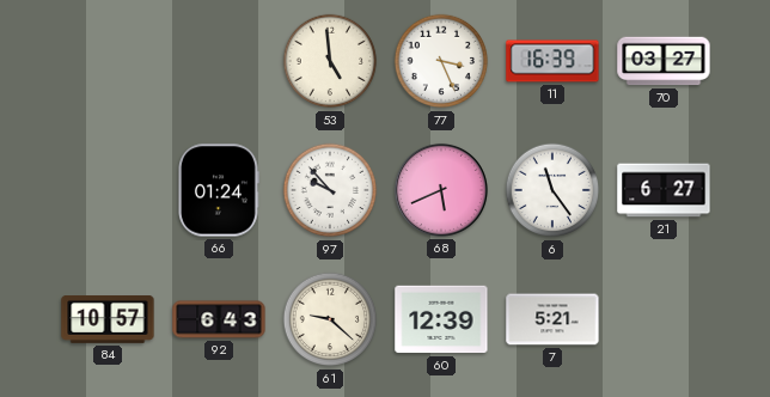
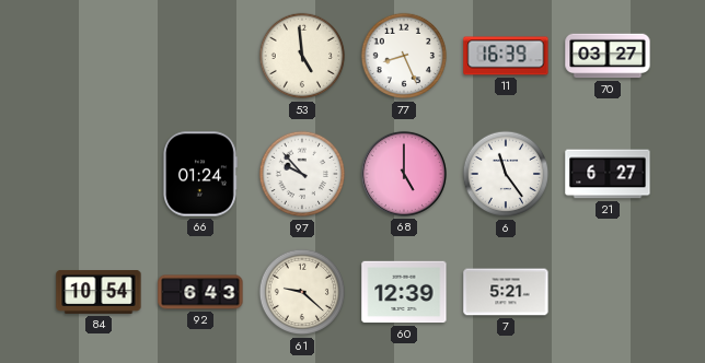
77: 3:26 -> 8:26
68: 5:41 -> 5:00
84: 10:57 -> 10:54
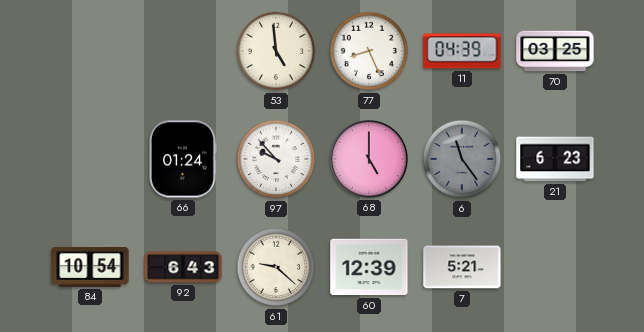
11: 16:39 -> 04:39
70: 03:27 -> 03:25
6 dial: white -> grey
21: 6:27 -> 6:23
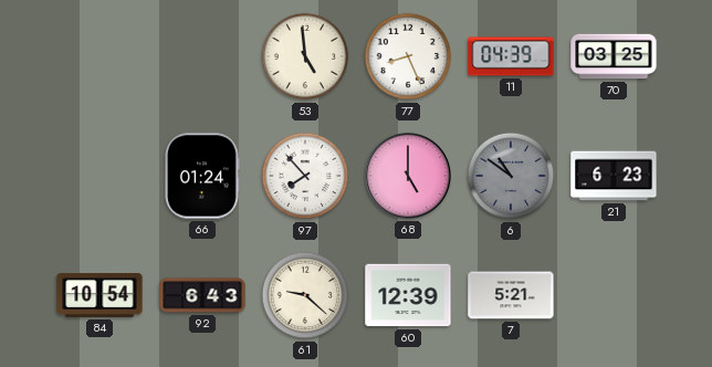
97: 9:53 -> 7:53
6: 11:24 -> 10:51
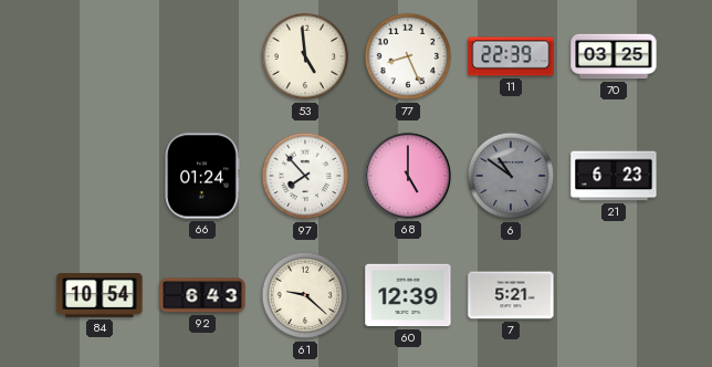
11: 04:39 -> 22:39
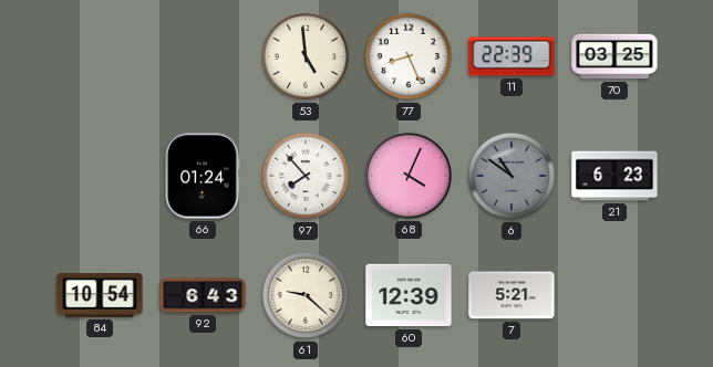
68: 5:00 -> 4:04
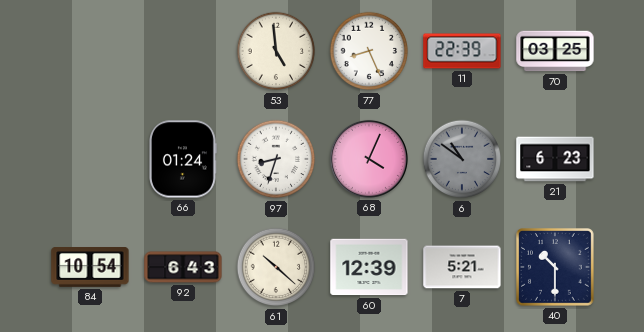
97: 7:53 -> 8:33
61: 9:22 -> 10:22
40: none -> 10:30
